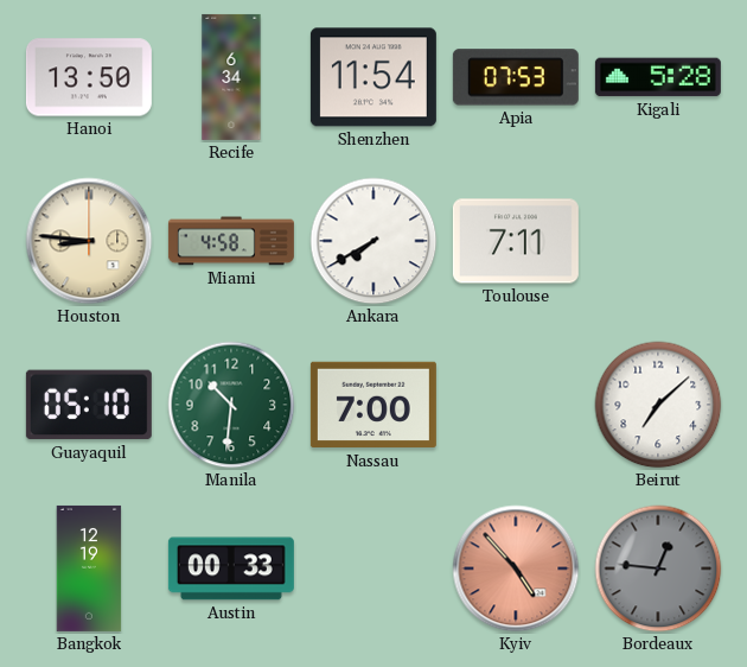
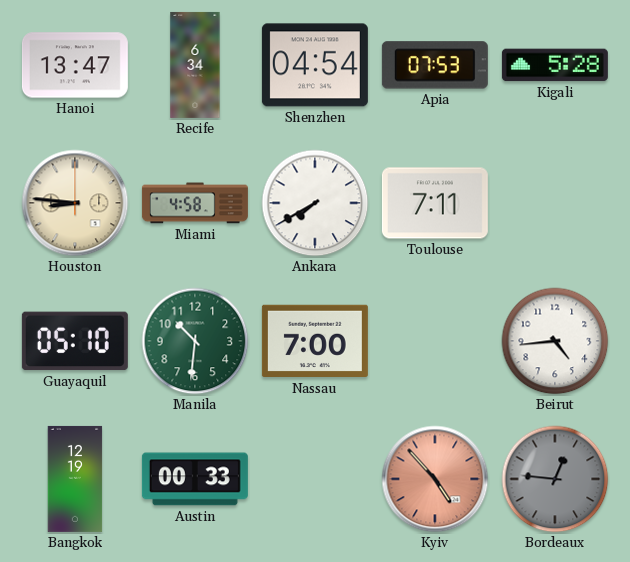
Hanoi: 13:50 -> 13:47
Shenzhen: 11:54 -> 04:54
Beirut: 7:08 -> 4:44
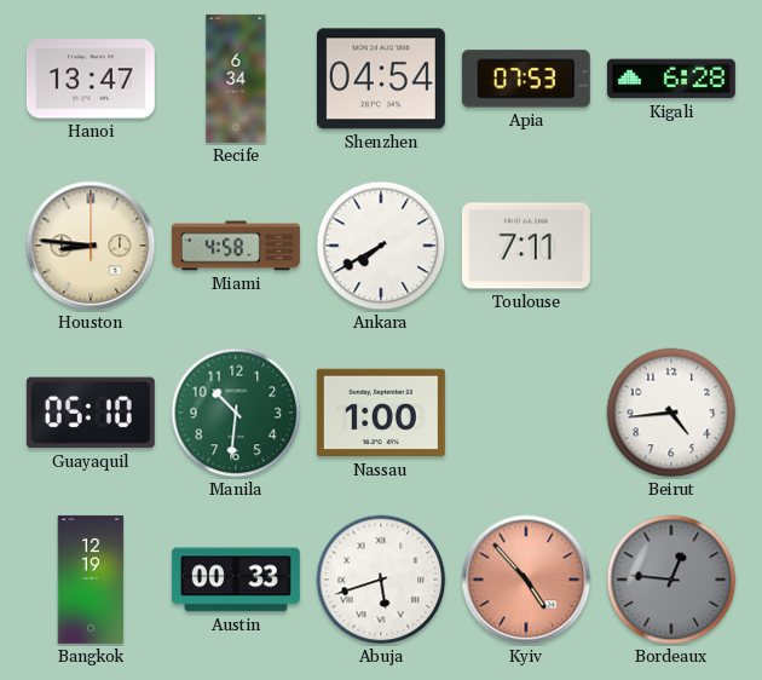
Kigali: 5:28 -> 6:28
Nassau: 7:00 -> 1:00
Abuja: none -> 5:42
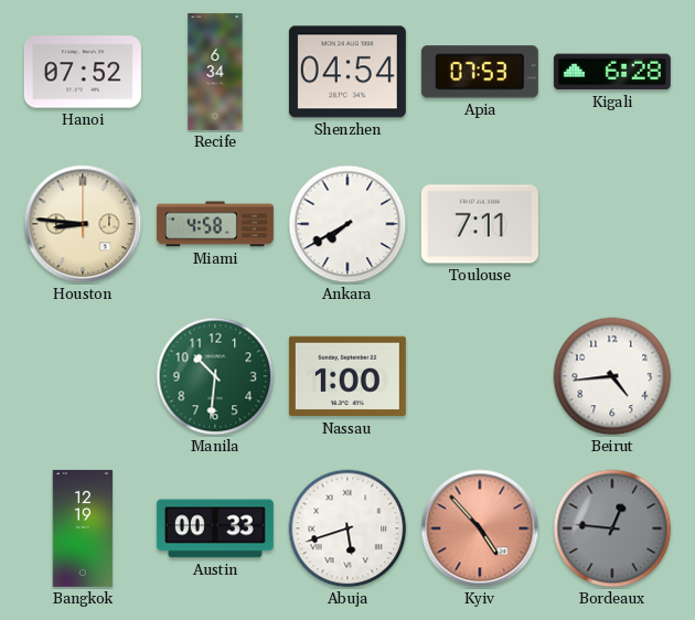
Hanoi: 13:47 -> 07:52
Guayaquil: 05:10 -> none
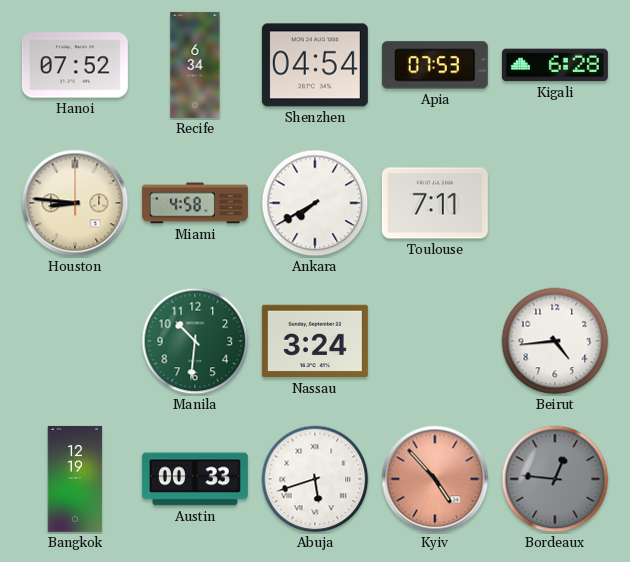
Nassau: 1:00 -> 3:24
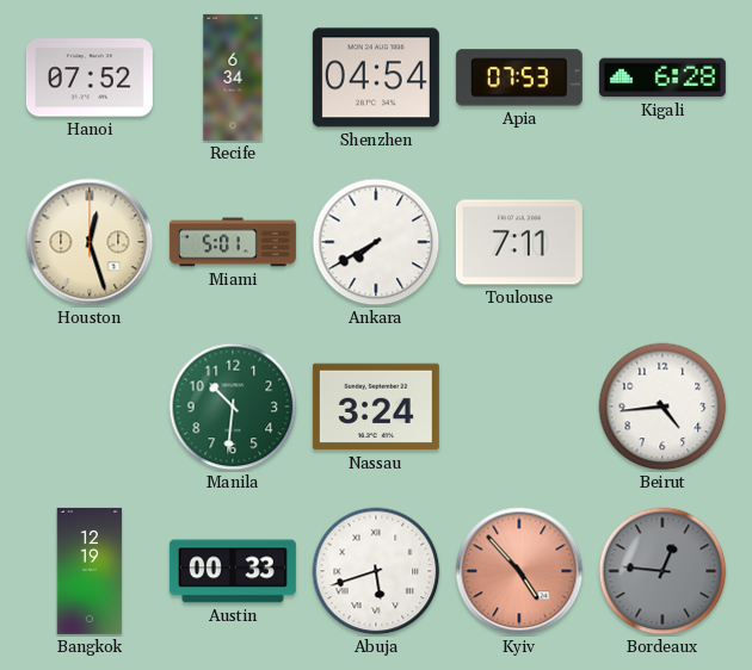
Houston: 8:46 -> 12:27
Miami: 4:58 -> 5:01
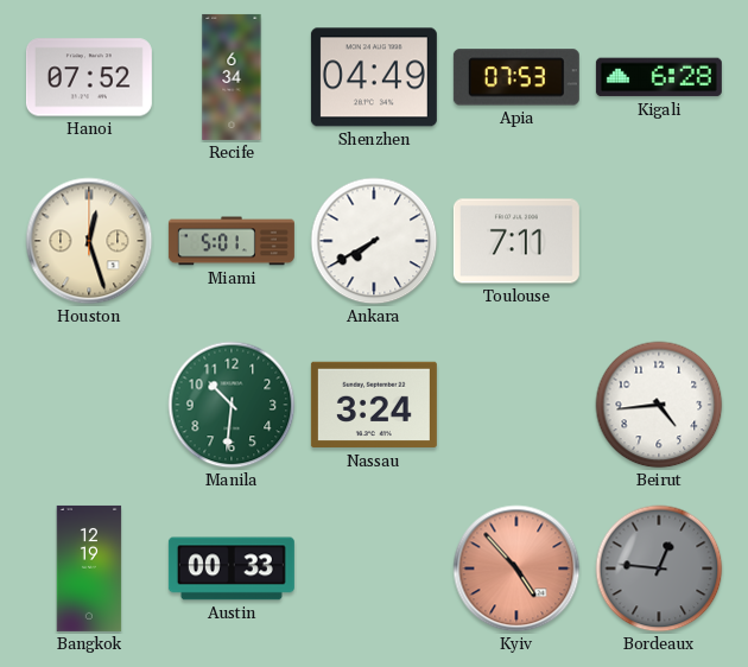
Shenzhen: 04:54 -> 04:49
Abuja: 5:42 -> none
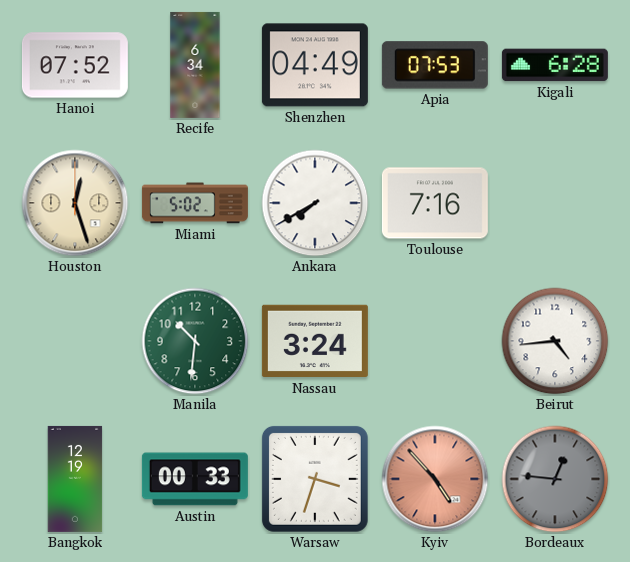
Miami: 5:01 -> 5:02
Toulouse: 7:11 -> 7:16
Warsaw: none -> 3:33
